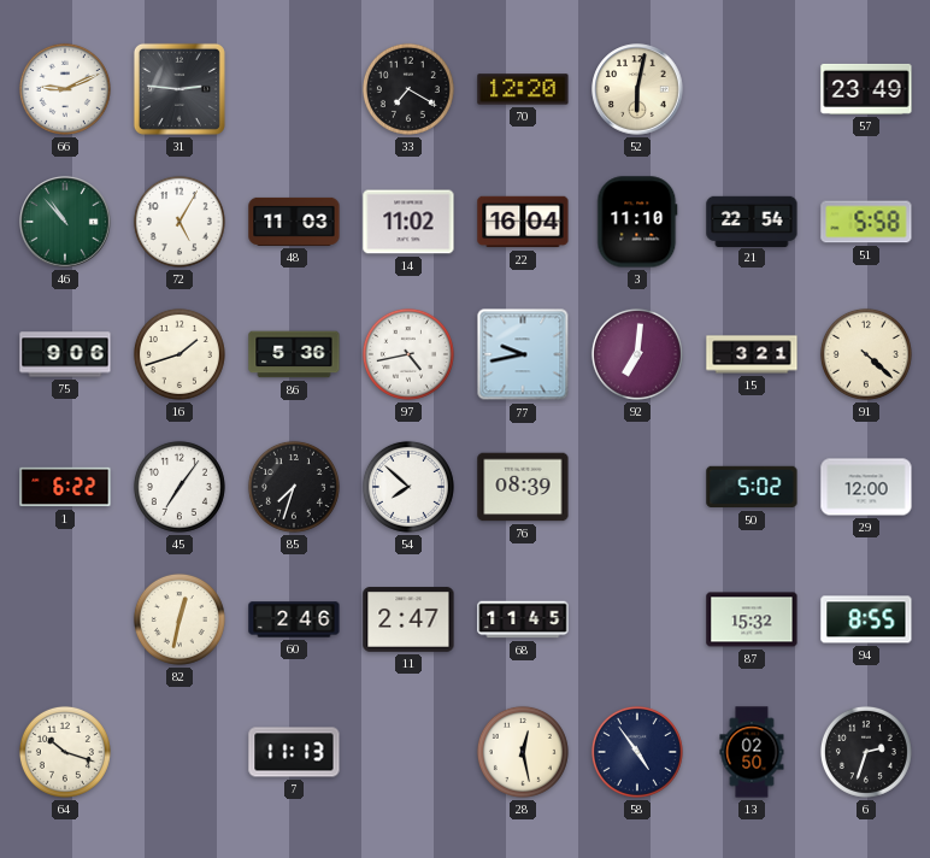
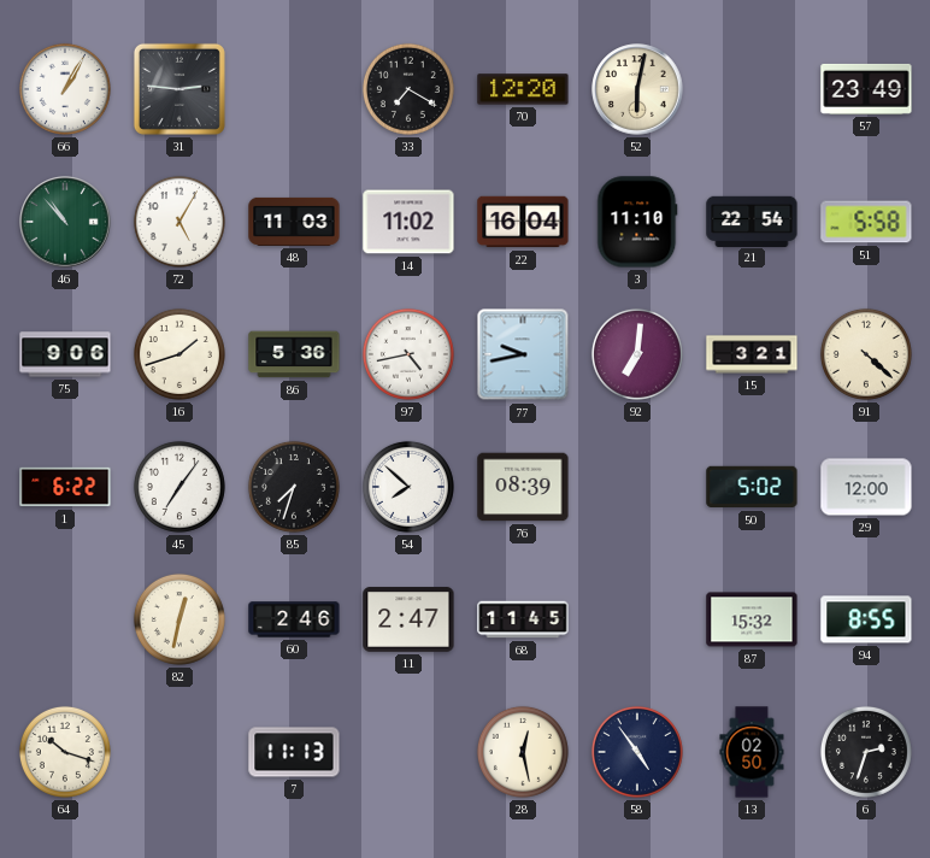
66: 9:11 -> 1:05
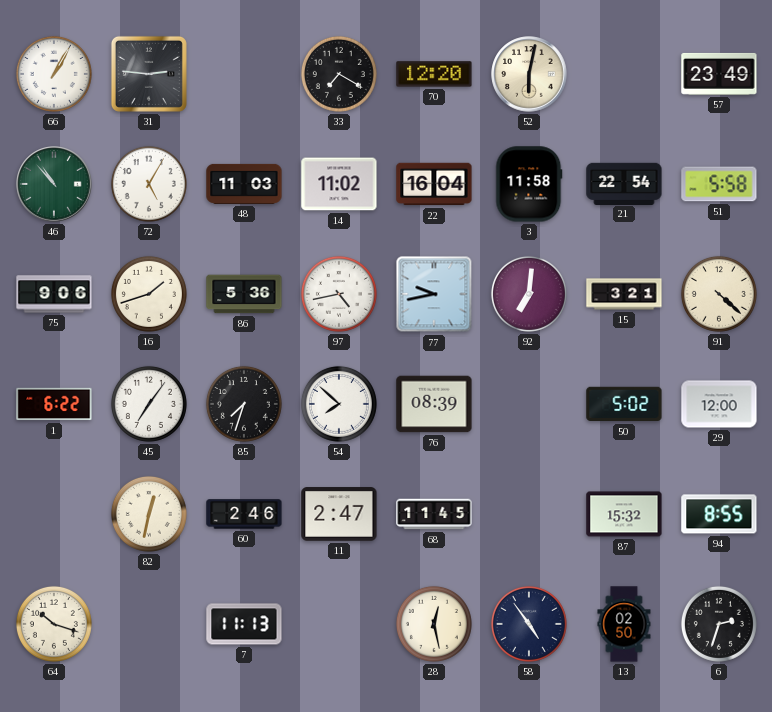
3: 11:10 -> 11:58
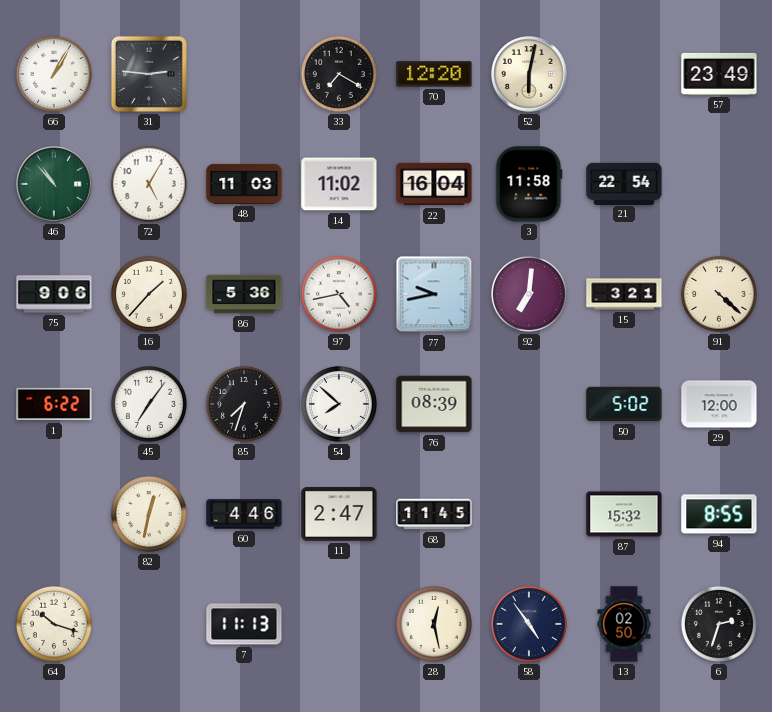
51: 5:58 -> none
16: 1:42 -> 1:37
60: 2:46 -> 4:46
